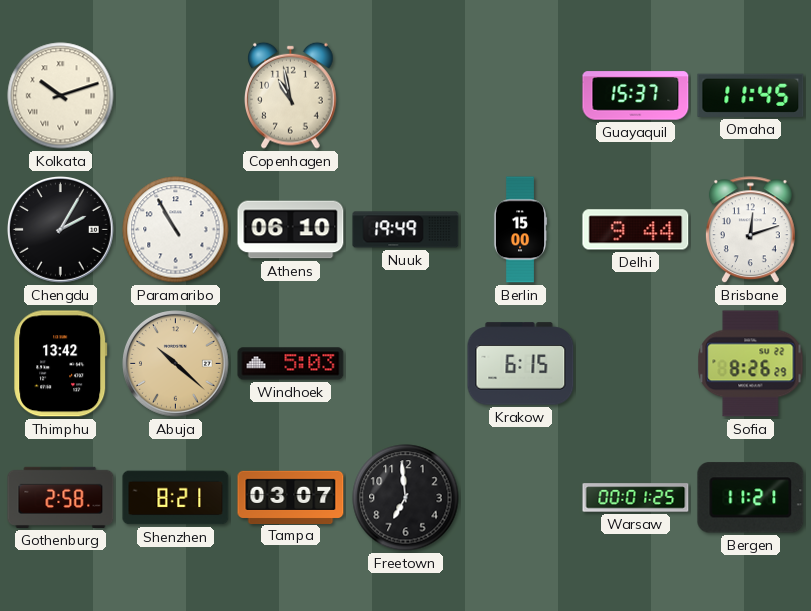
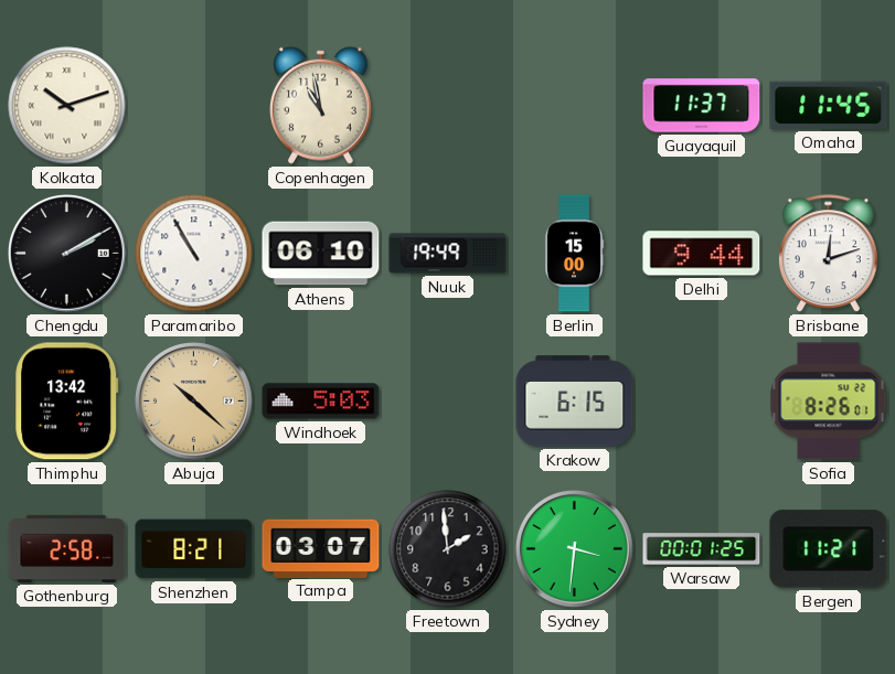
Guayaquil: 15:37 -> 11:37
Chengdu: 2:05 -> 2:10
Sofia: 8:26:29 -> 8:26:01
Freetown: 6:59 -> 1:59
Sydney: none -> 3:31
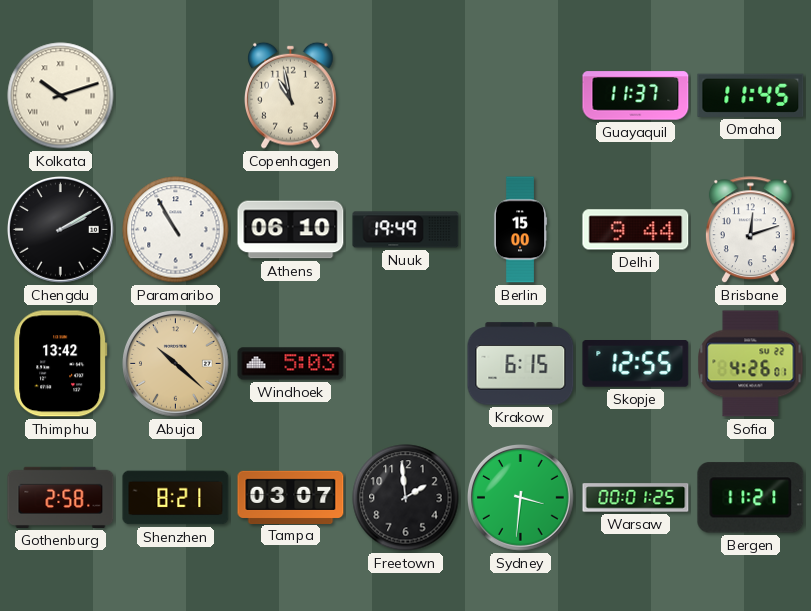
Skopje: none -> 12:55
Sofia: 8:26 -> 4:26
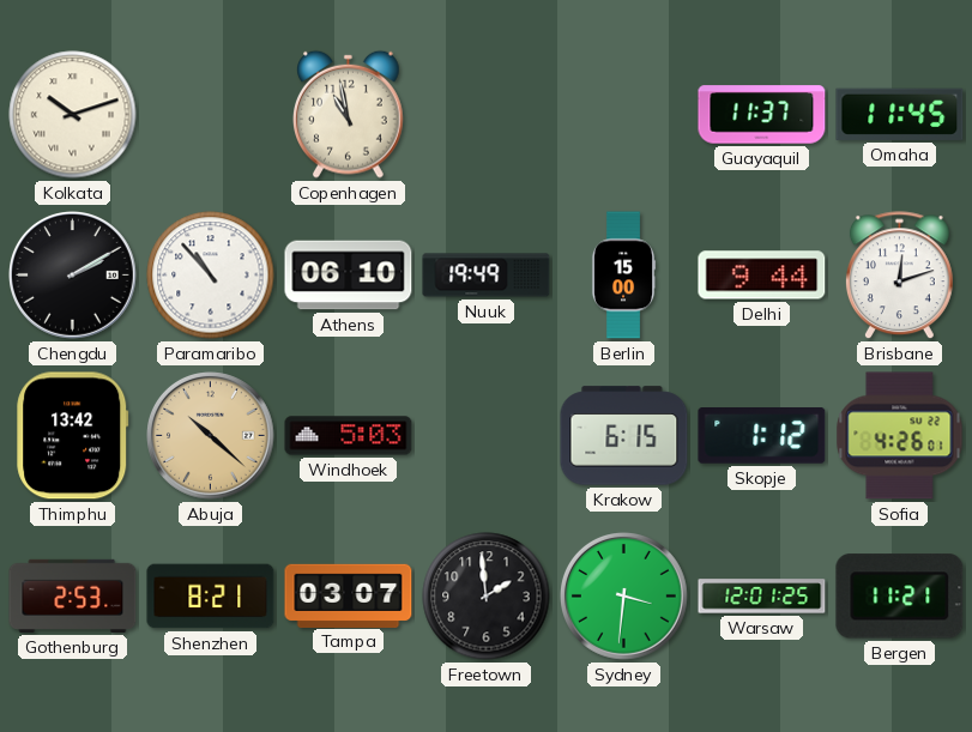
Paramaribo: 10:55 -> 10:53
Skopje: 12:55 -> 1:12
Gothenburg: 2:58 -> 2:53
Warsaw: 00:01 -> 12:01
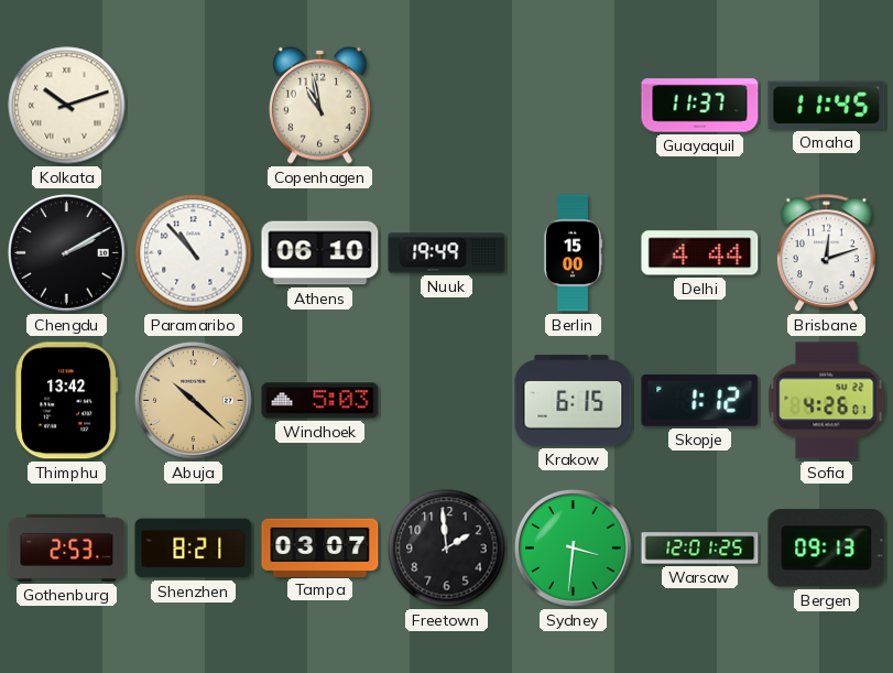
Delhi: 9:44 -> 4:44
Bergen: 11:21 -> 09:13
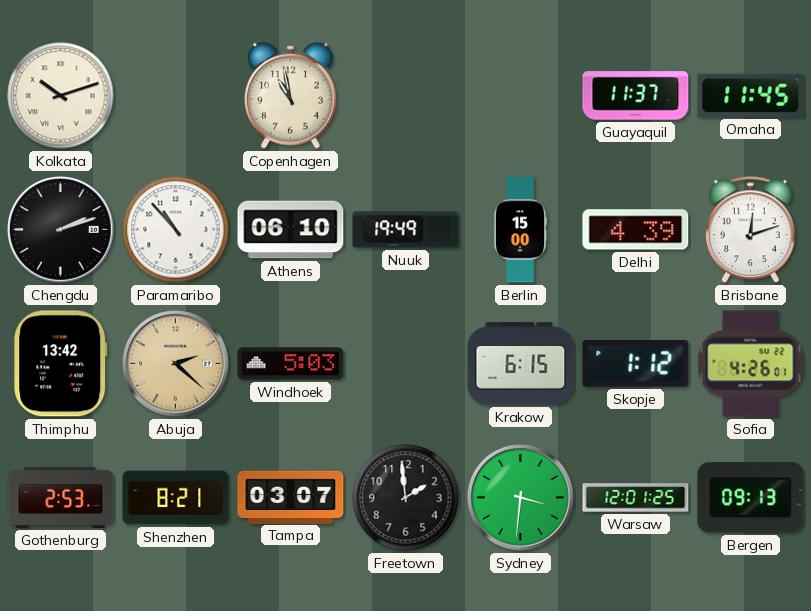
Chengdu: 2:10 -> 2:12
Delhi: 4:44 -> 4:39
Abuja: 10:22 -> 2:22
